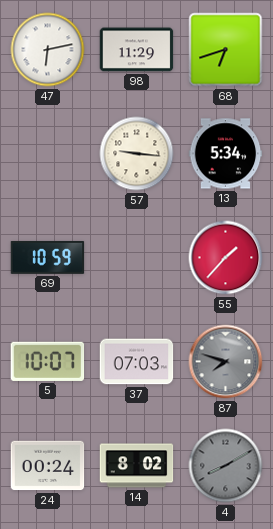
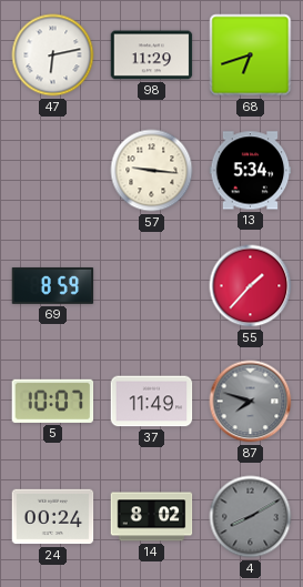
69: 10:59 -> 8:59
37: 07:03 -> 11:49
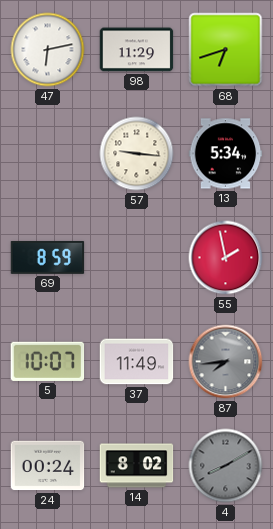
55: 1:37 -> 1:58
87: 7:48 -> 7:44
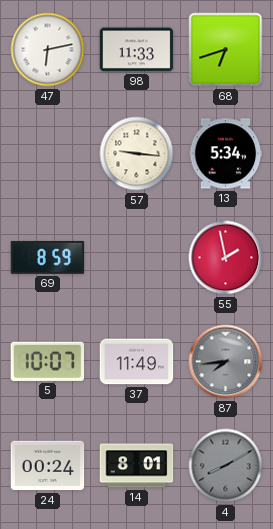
98: 11:29 -> 11:33
14: 8:02 -> 8:01
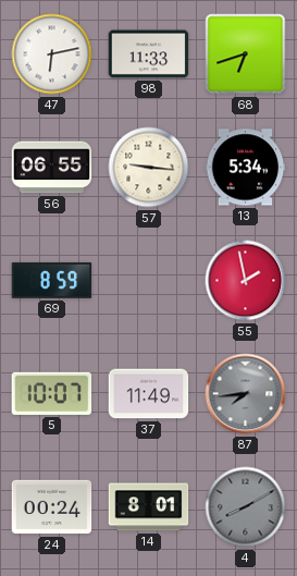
56: none -> 06:55
